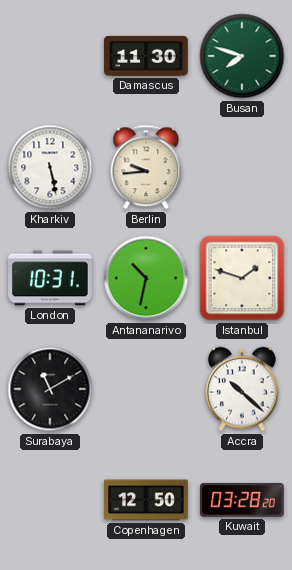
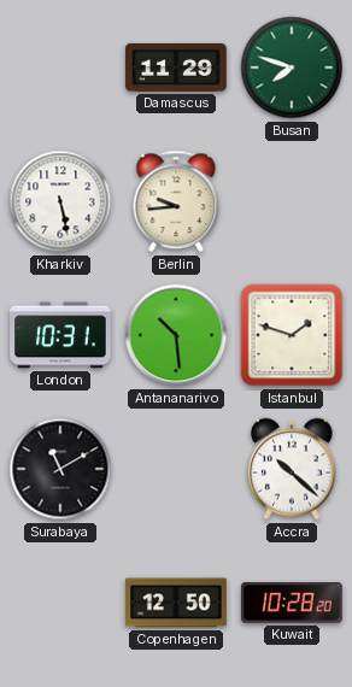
Damascus: 11:30 -> 11:29
Antananarivo: 10:32 -> 10:29
Kuwait: 03:28 -> 10:28
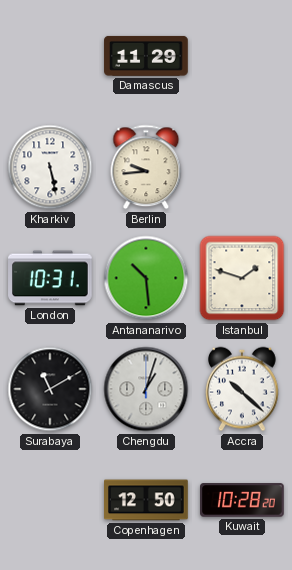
Busan: 7:48 -> none
Chengdu: none -> 1:03
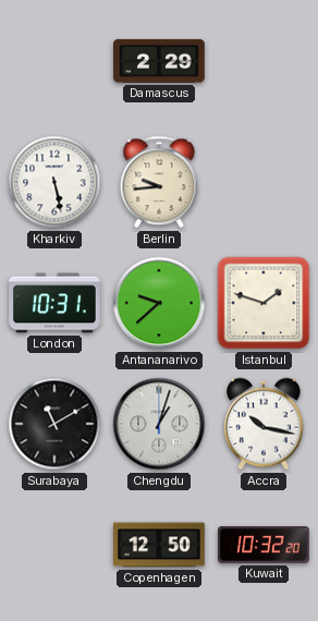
Damascus: 11:29 -> 2:29
Antananarivo: 10:29 -> 9:38
Accra: 10:22 -> 10:17
Kuwait: 10:28 -> 10:32
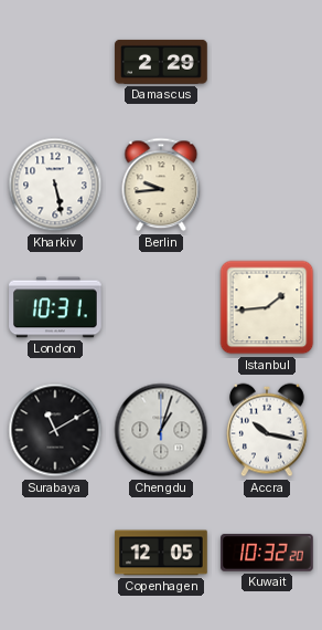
Antananarivo: 9:38 -> none
Istanbul: 1:48 -> 1:44
Copenhagen: 12:50 -> 12:05
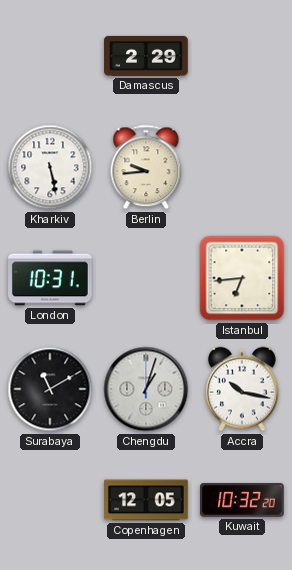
Istanbul: 1:44 -> 6:44
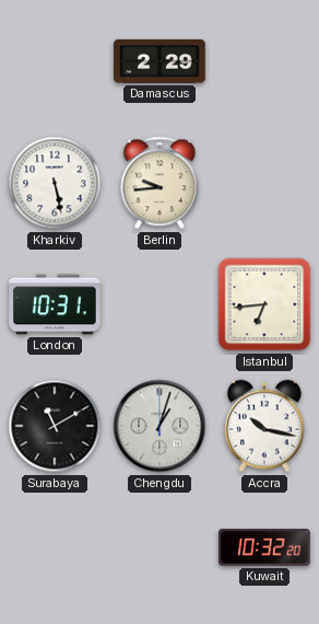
Copenhagen: 12:05 -> none
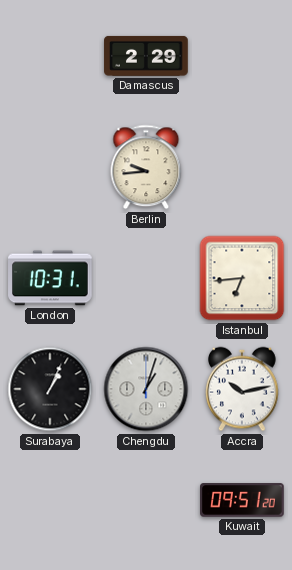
Kharkiv: 5:28 -> none
Surabaya: 11:10 -> 1:04
Accra: 10:17 -> 10:13
Kuwait: 10:32 -> 09:51
